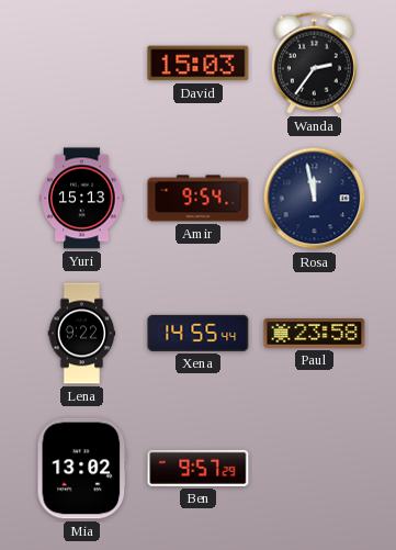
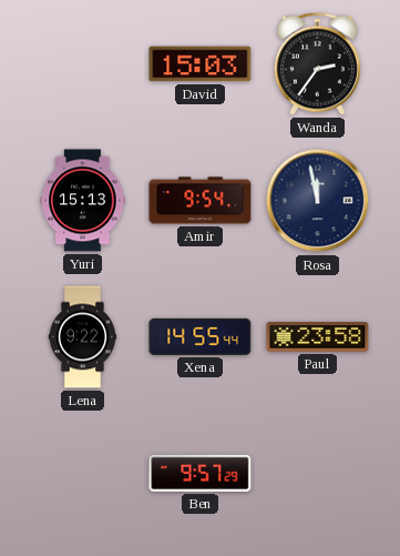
Mia: 13:02 -> none
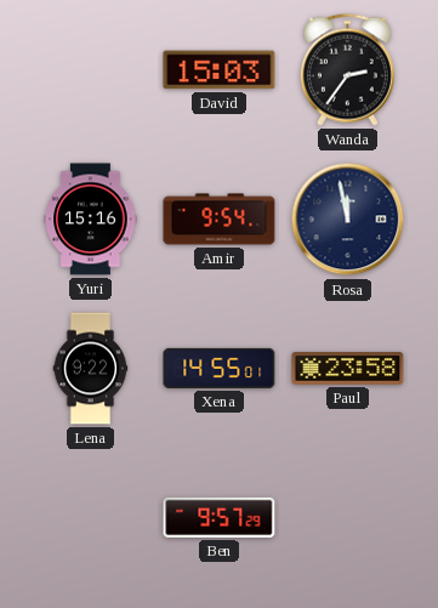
Yuri: 15:13 -> 15:16
Xena: 14:55:44 -> 14:55:01
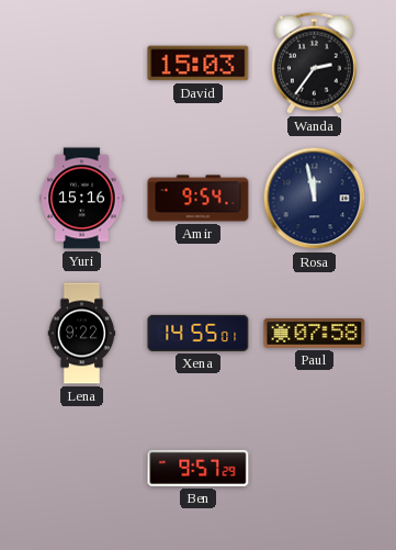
Paul: 23:58 -> 07:58
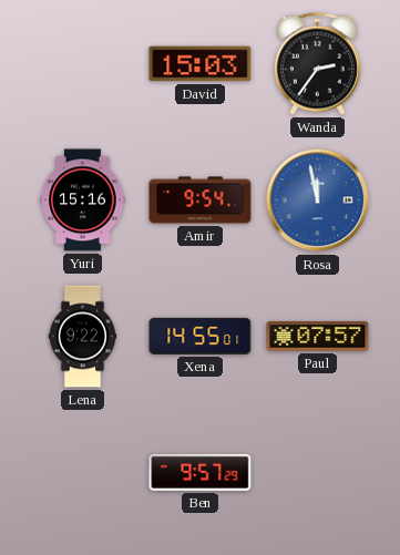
Rosa dial: navy -> blue
Paul: 07:58 -> 07:57
